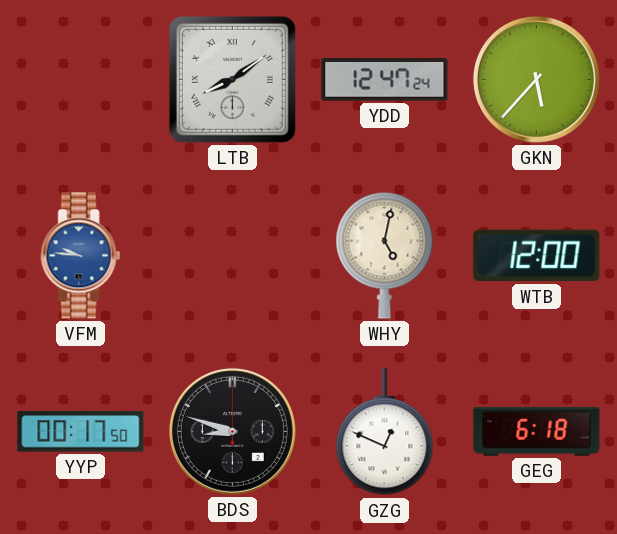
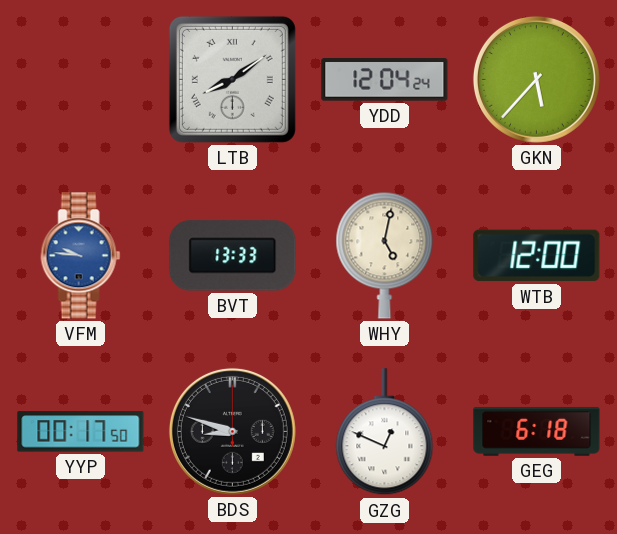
YDD: 12:47 -> 12:04
BVT: none -> 13:33
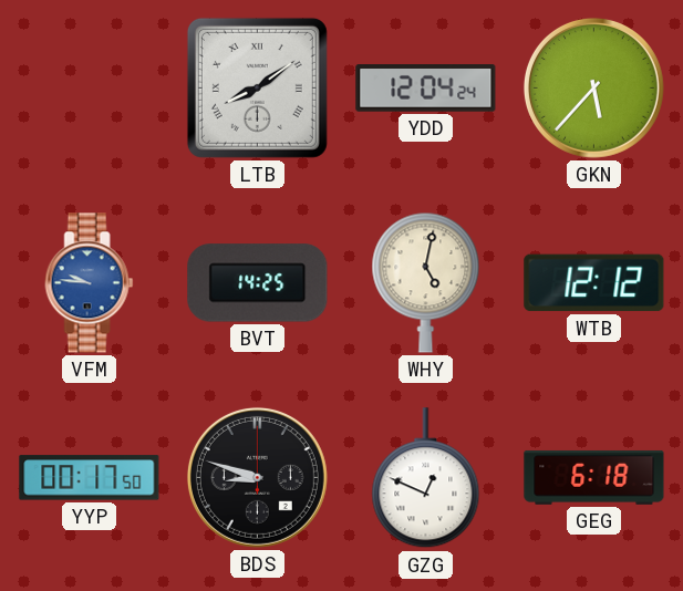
BVT: 13:33 -> 14:25
WTB: 12:00 -> 12:12
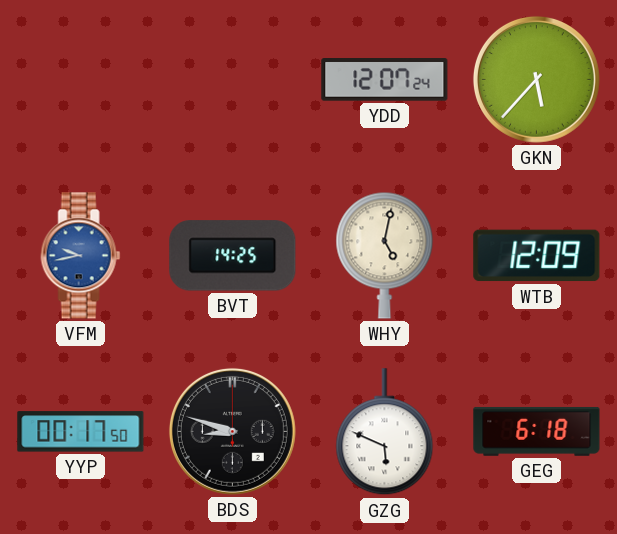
LTB: 8:09 -> none
YDD: 12:04 -> 12:07
VFM: 9:46 -> 9:43
WTB: 12:12 -> 12:09
GZG: 12:49 -> 5:49
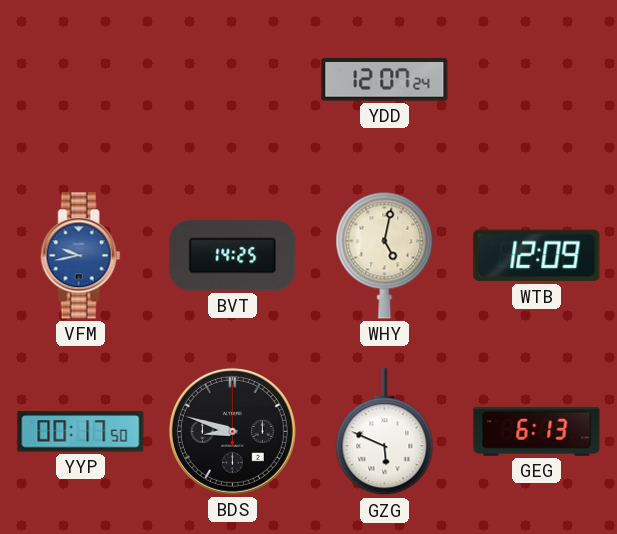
GKN: 5:37 -> none
GEG: 6:18 -> 6:13
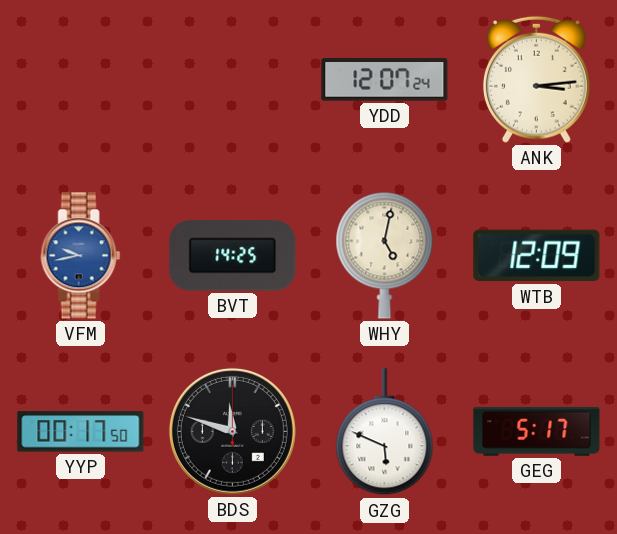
ANK: none -> 3:14
BDS: 8:48 -> 11:48
GEG: 6:13 -> 5:17
